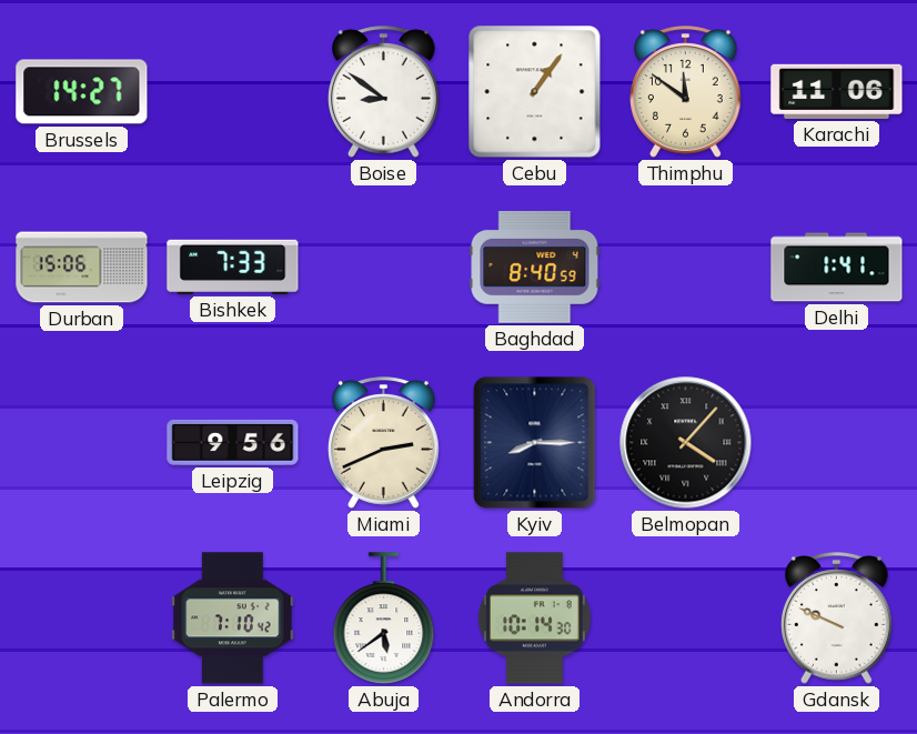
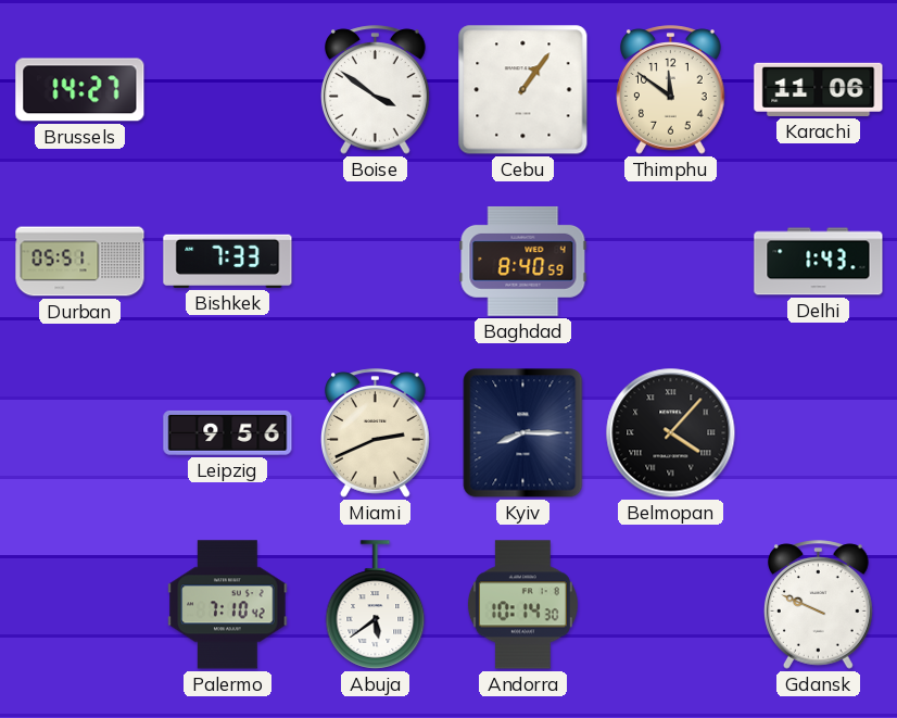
Boise: 8:51 -> 3:51
Durban: 15:06 -> 05:51
Delhi: 1:41 -> 1:43
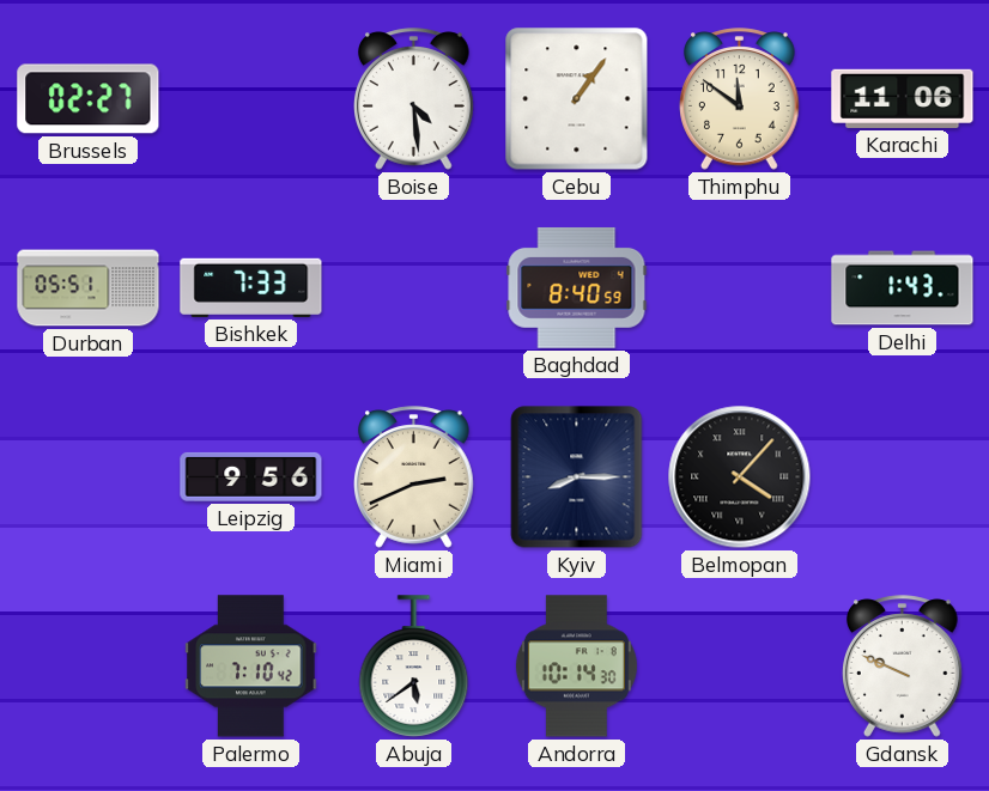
Brussels: 14:27 -> 02:27
Boise: 3:51 -> 4:29
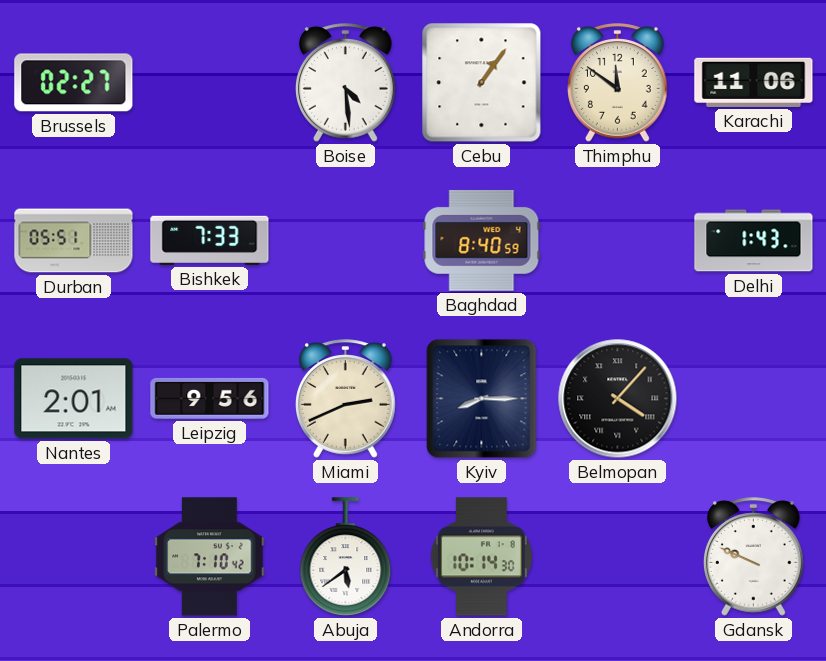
Nantes: none -> 2:01
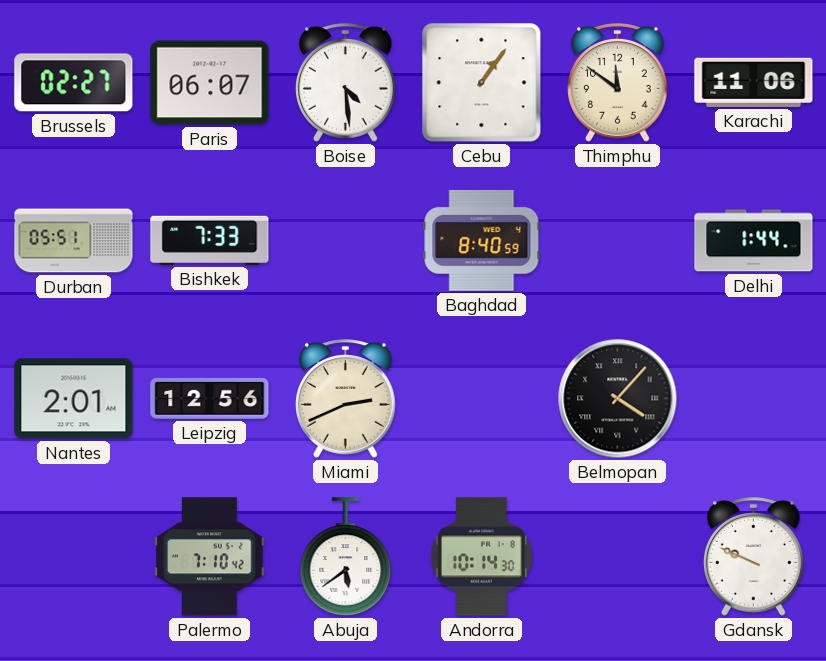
Paris: none -> 06:07
Delhi: 1:43 -> 1:44
Leipzig: 9:56 -> 12:56
Kyiv: 8:15 -> none
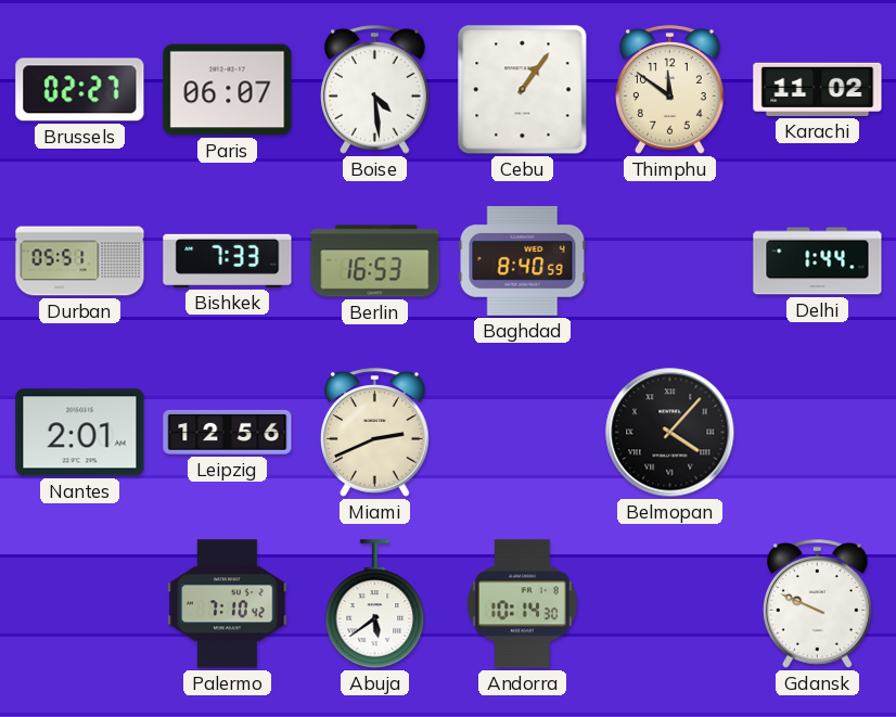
Karachi: 11:06 -> 11:02
Berlin: none -> 16:53
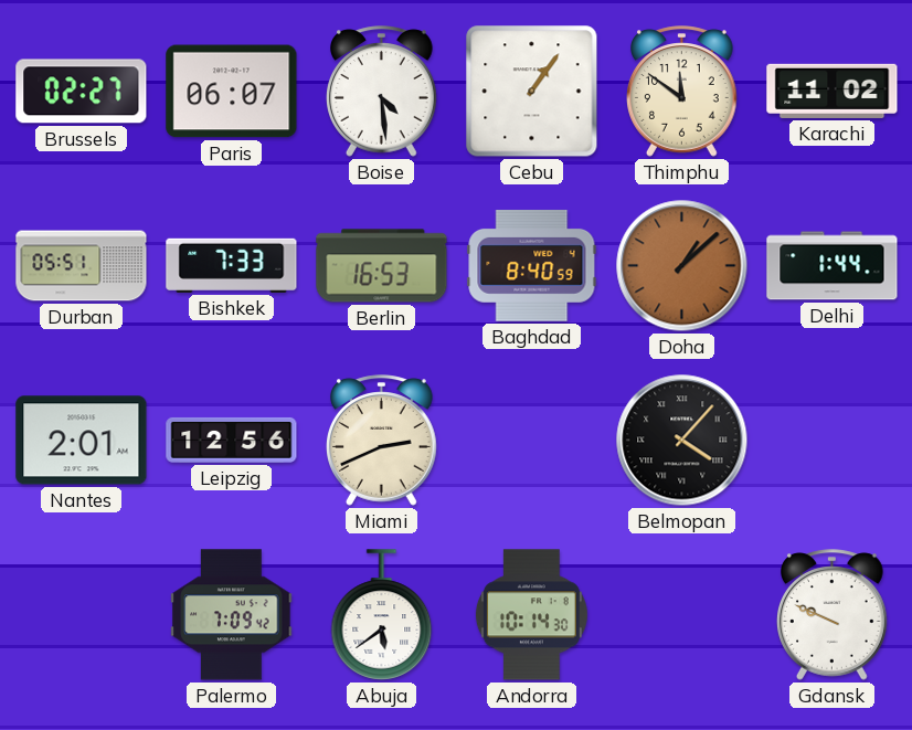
Doha: none -> 1:08
Palermo: 7:10 -> 7:09
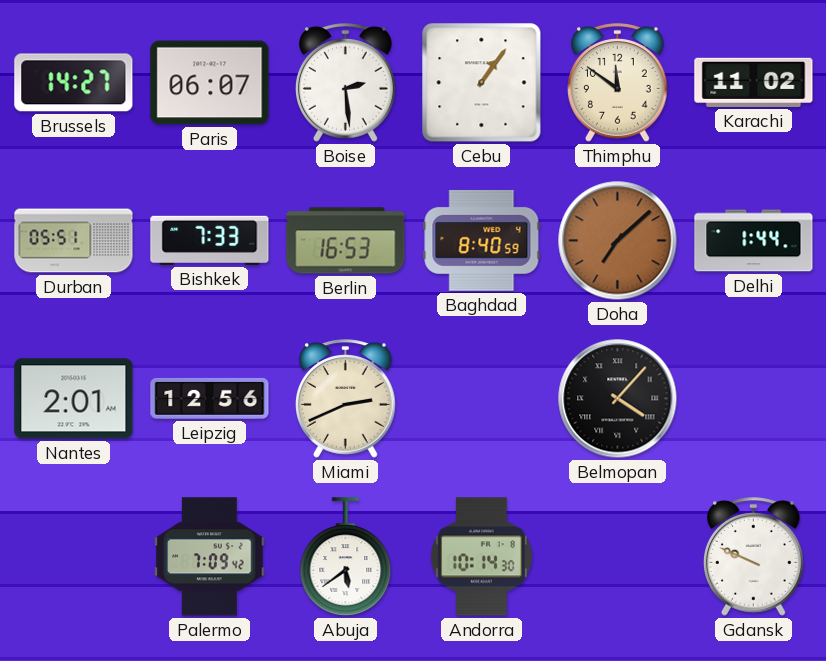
Brussels: 02:27 -> 14:27
Boise: 4:29 -> 2:29
Doha: 1:08 -> 7:08
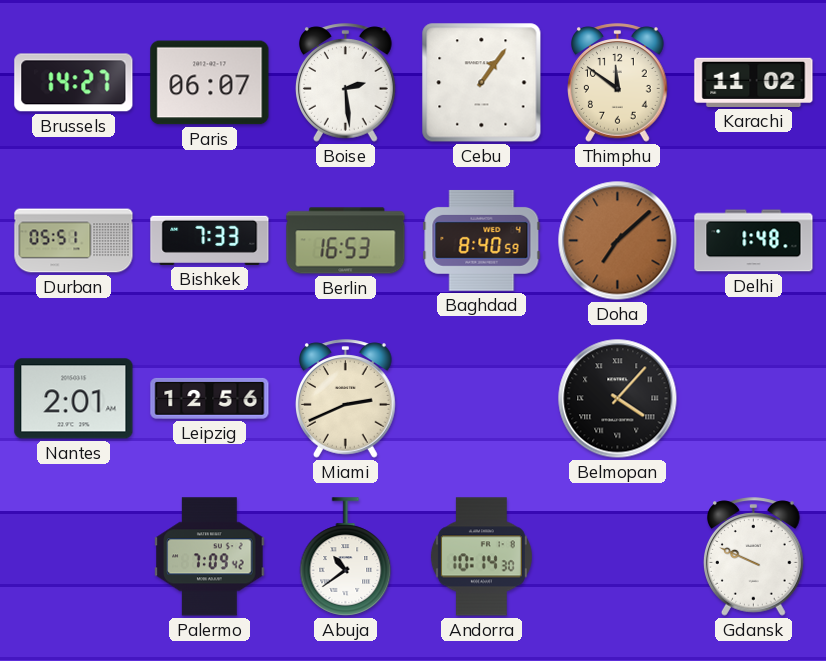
Delhi: 1:44 -> 1:48
Abuja: 5:39 -> 10:39
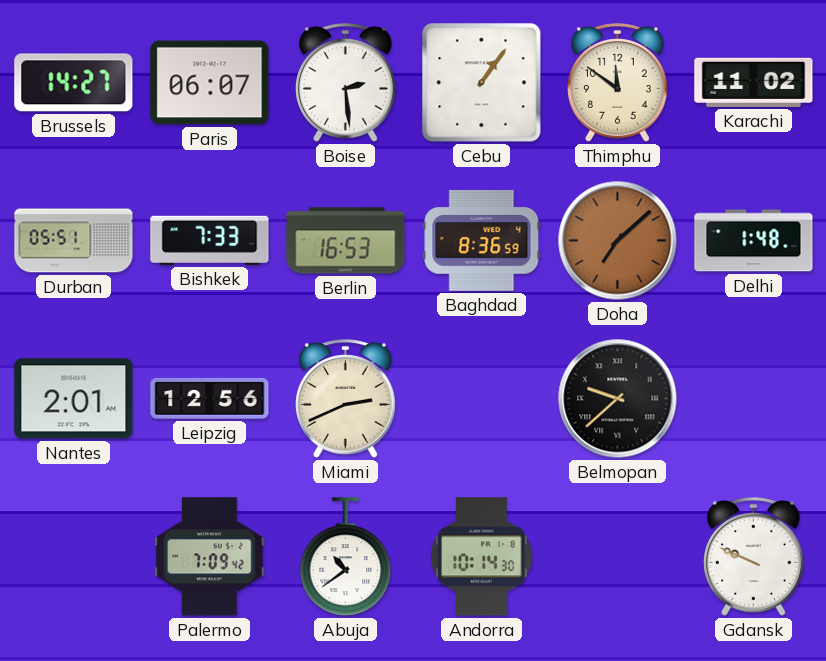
Baghdad: 8:40 -> 8:36
Belmopan: 4:07 -> 9:38
